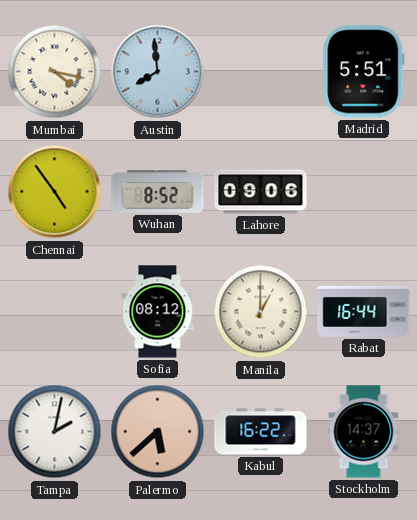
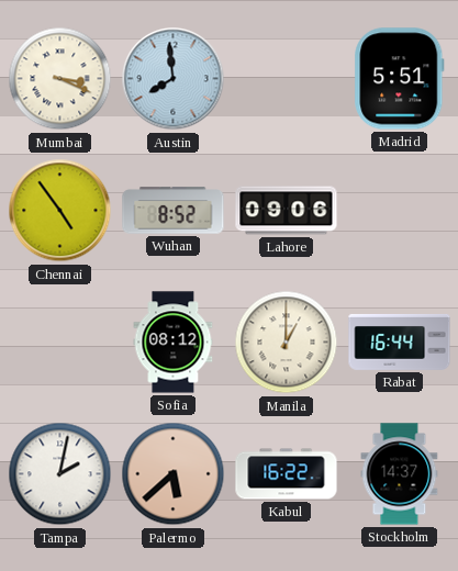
Mumbai: 4:17 -> 3:19
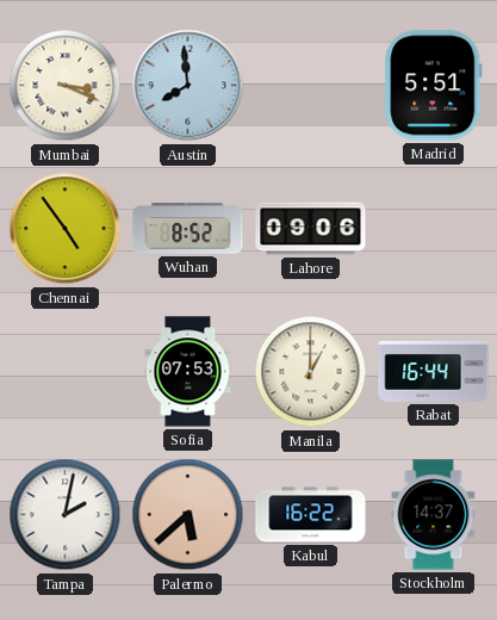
Sofia: 08:12 -> 07:53
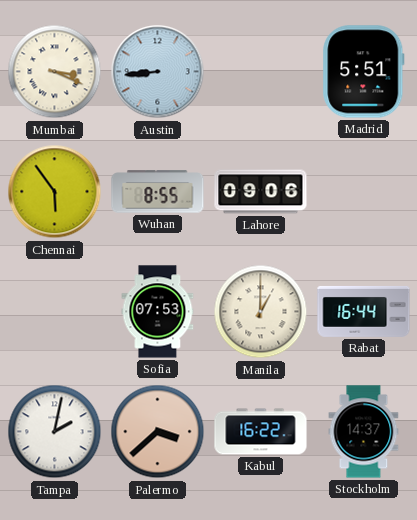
Austin: 7:59 -> 8:44
Chennai: 4:54 -> 5:54
Wuhan: 8:52 -> 8:55
Palermo: 5:38 -> 3:38
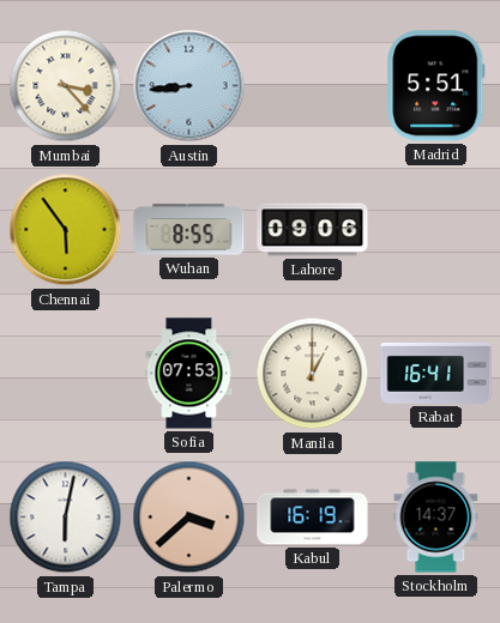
Mumbai: 3:19 -> 3:23
Rabat: 16:44 -> 16:41
Tampa: 2:02 -> 6:02
Kabul: 16:22 -> 16:19
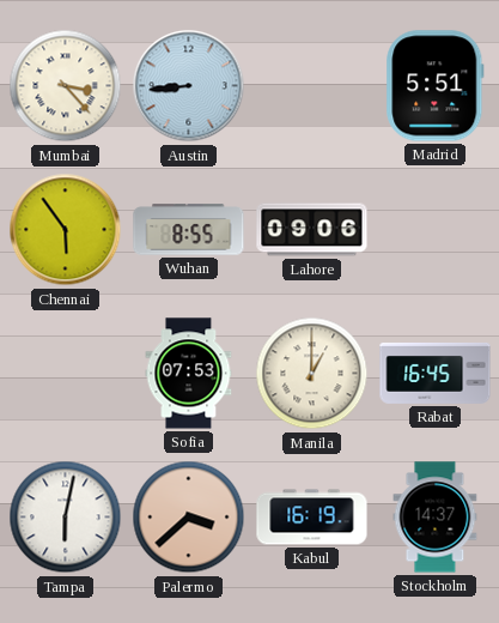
Rabat: 16:41 -> 16:45
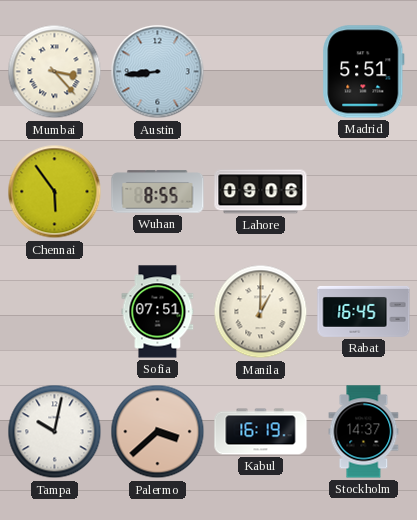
Sofia: 07:53 -> 07:51
Tampa: 6:02 -> 10:02
